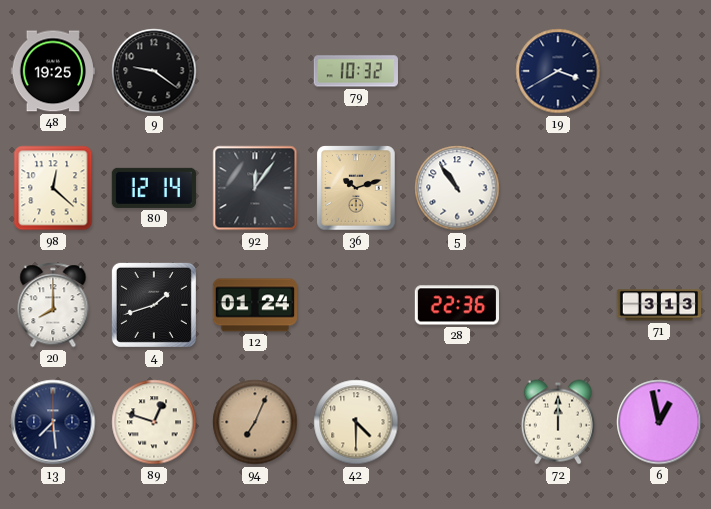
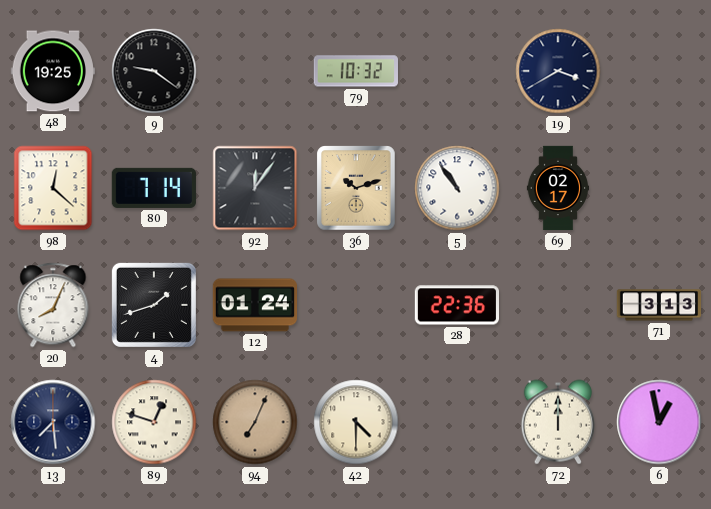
80: 12:14 -> 7:14
69: none -> 02:17
20: 8:00 -> 8:04
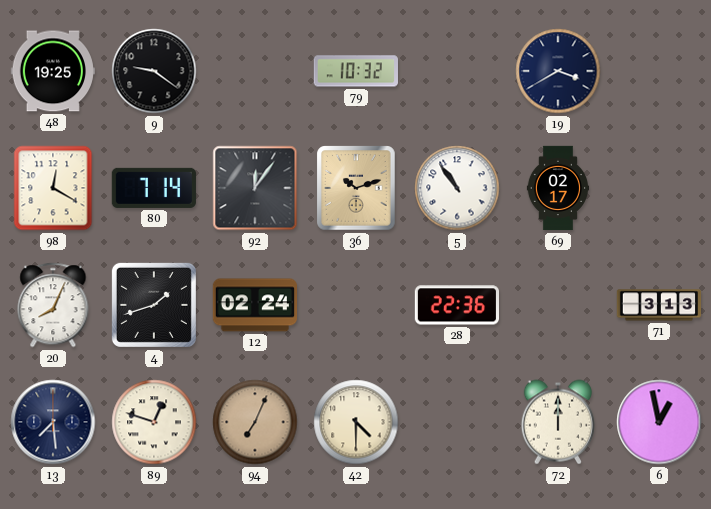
98: 12:22 -> 12:20
12: 01:24 -> 02:24
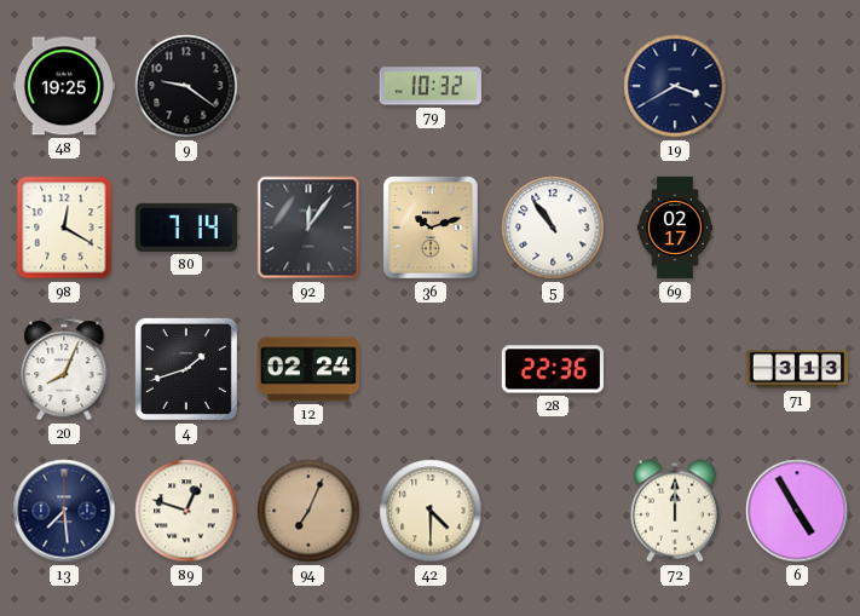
6: 12:58 -> 4:55
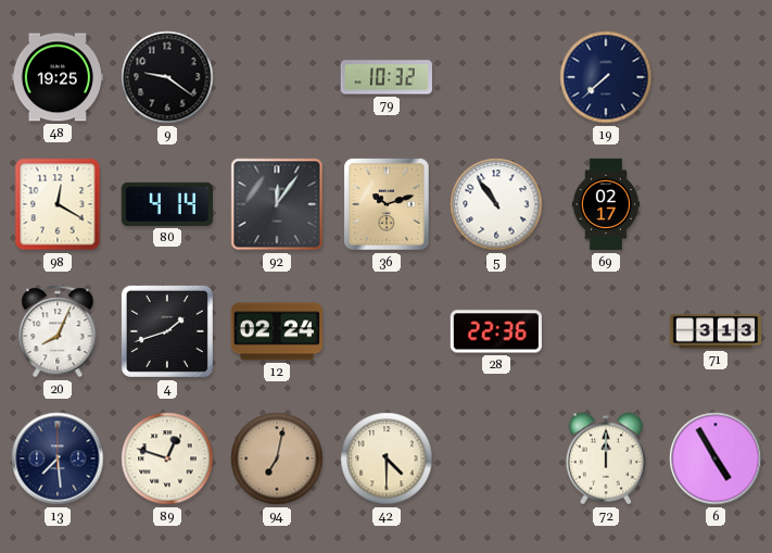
19: 3:40 -> 7:38
80: 7:14 -> 4:14
94: 7:04 -> 7:02
